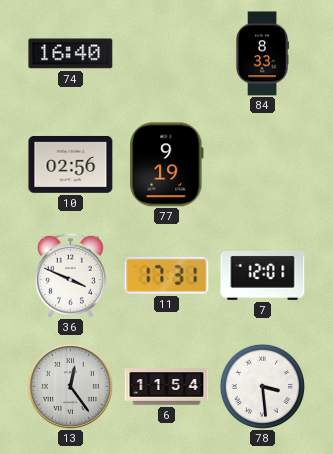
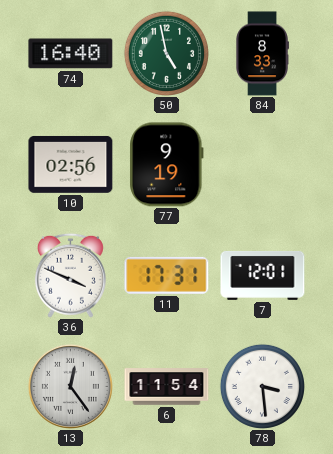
50: none -> 4:58
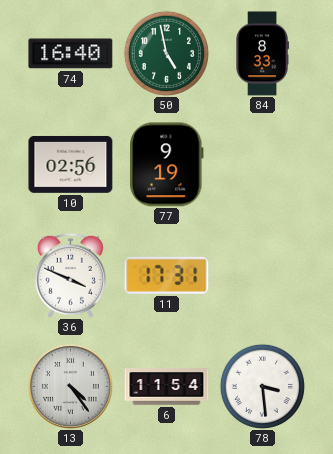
7: 12:01 -> none
13: 12:24 -> 4:24
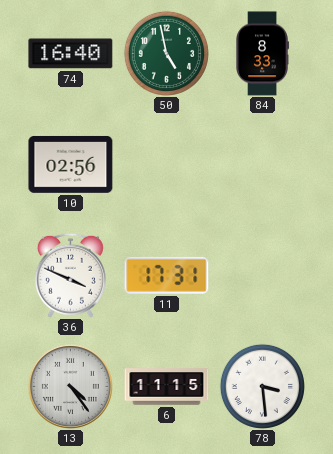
77: 9:19 -> none
6: 11:54 -> 11:15
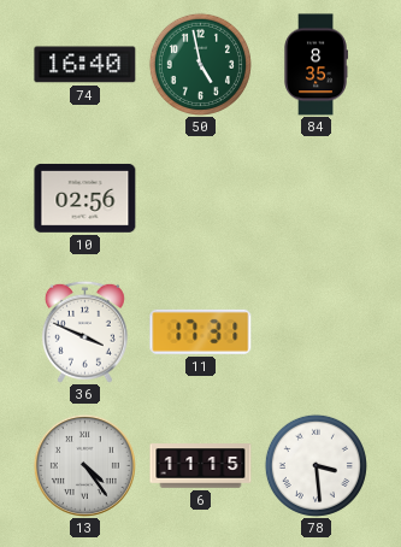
84: 8:33 -> 8:35
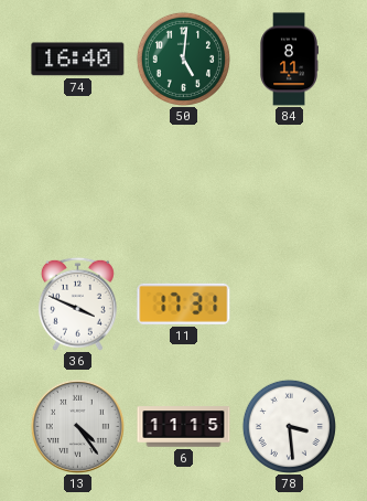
50: 4:58 -> 5:01
84: 8:35 -> 8:11
10: 02:56 -> none
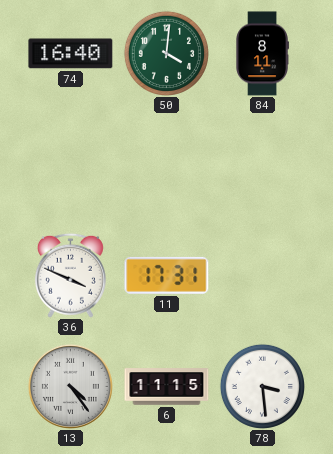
50: 5:01 -> 4:01
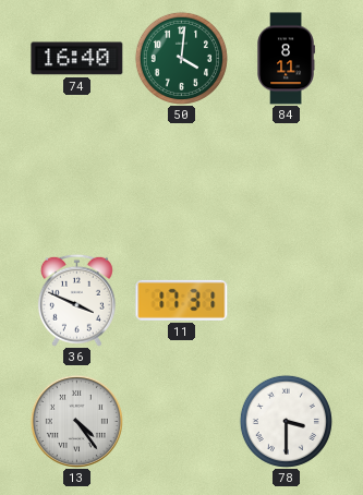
6: 11:15 -> none
78: 3:29 -> 3:30
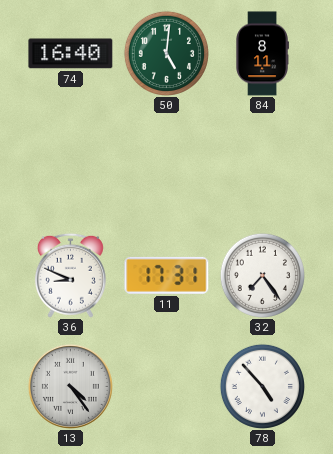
50: 4:01 -> 5:01
36: 3:49 -> 8:49
32: none -> 7:24
78: 3:30 -> 4:53
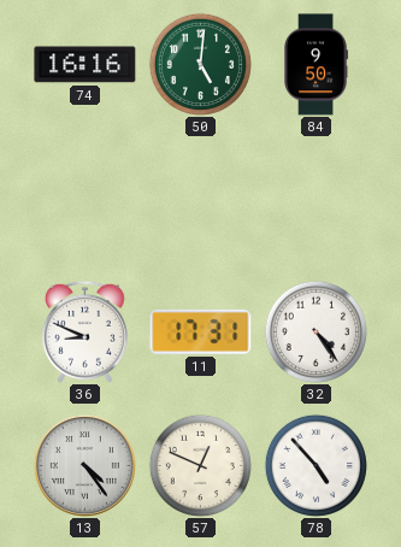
74: 16:40 -> 16:16
84: 8:11 -> 9:50
32: 7:24 -> 4:24
57: none -> 12:49
